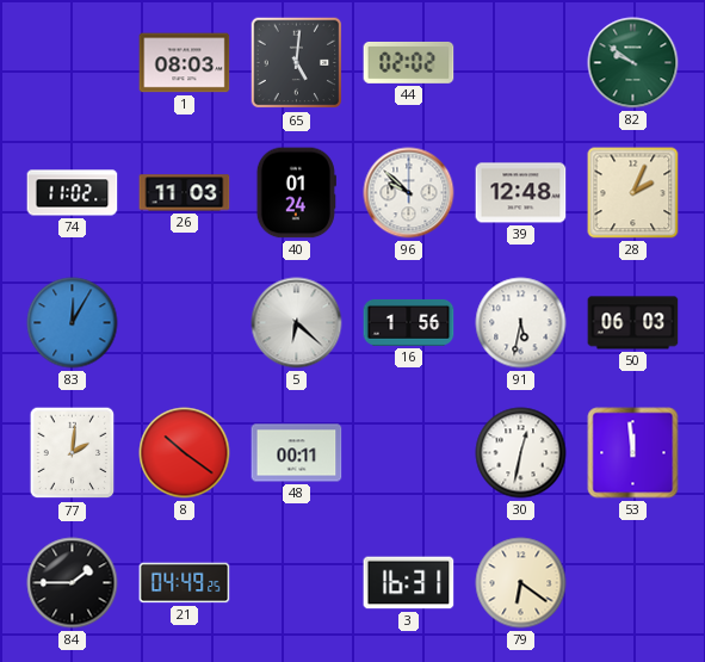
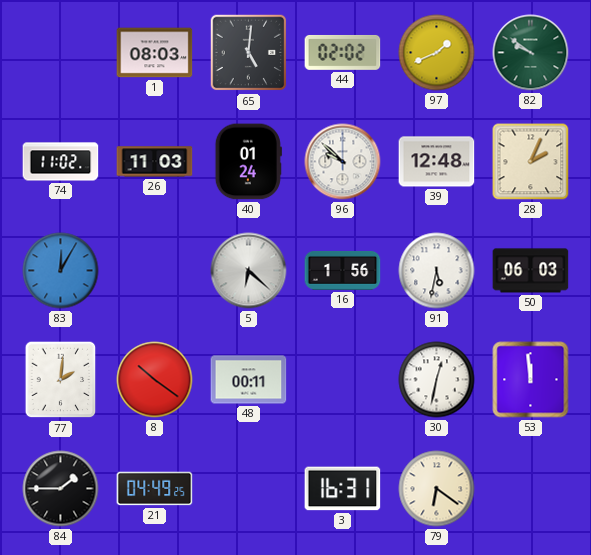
97: none -> 1:41
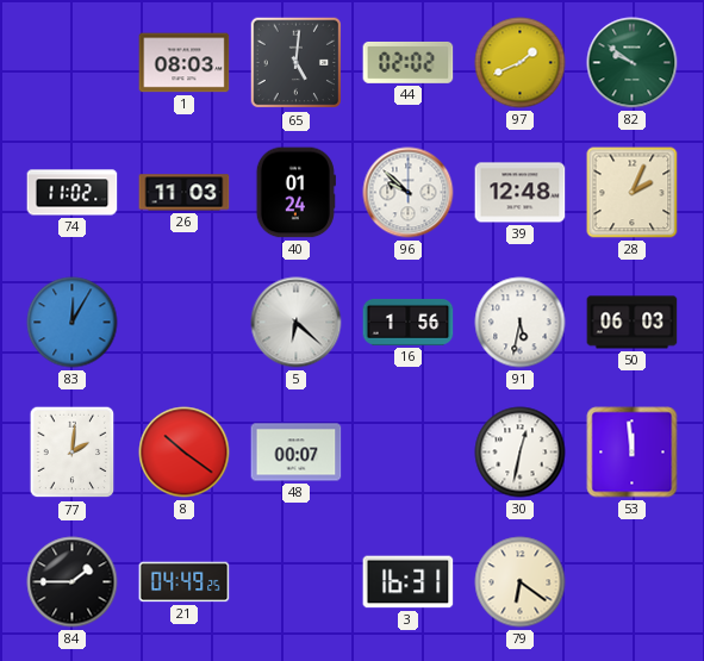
48: 00:11 -> 00:07
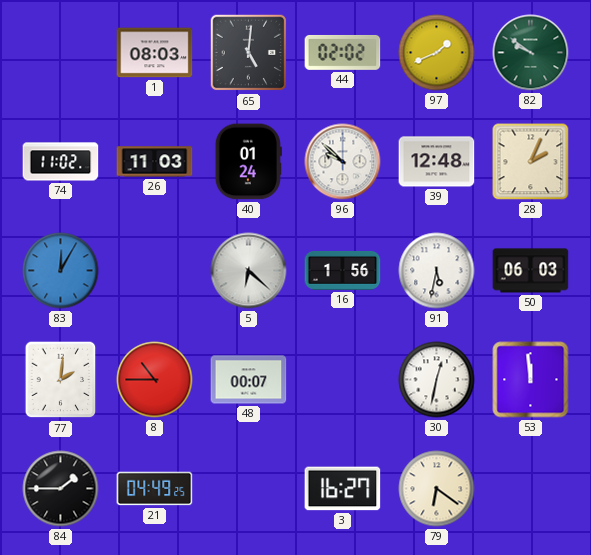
8: 10:21 -> 10:45
3: 16:31 -> 16:27
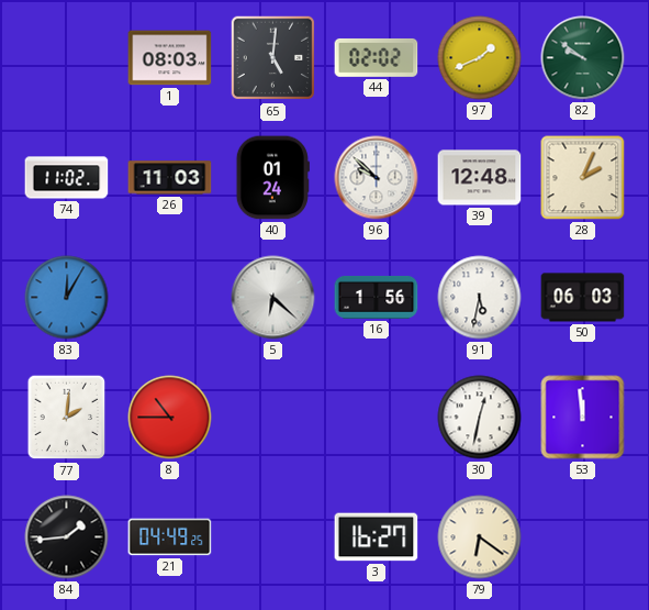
48: 00:07 -> none
84: 1:45 -> 1:44
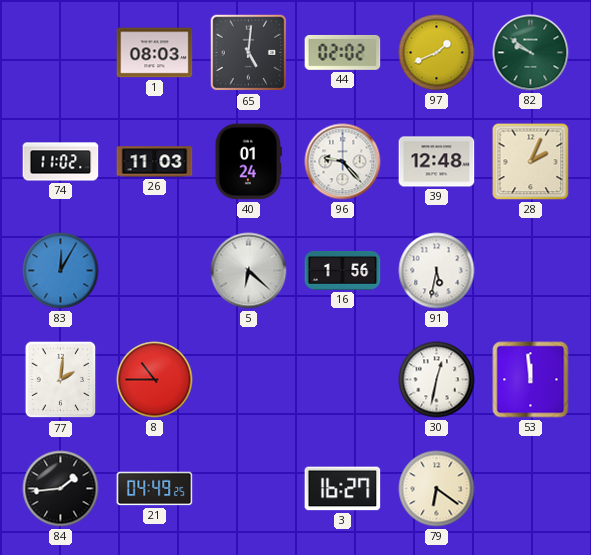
96: 9:52 -> 9:23
50: 06:03 -> none
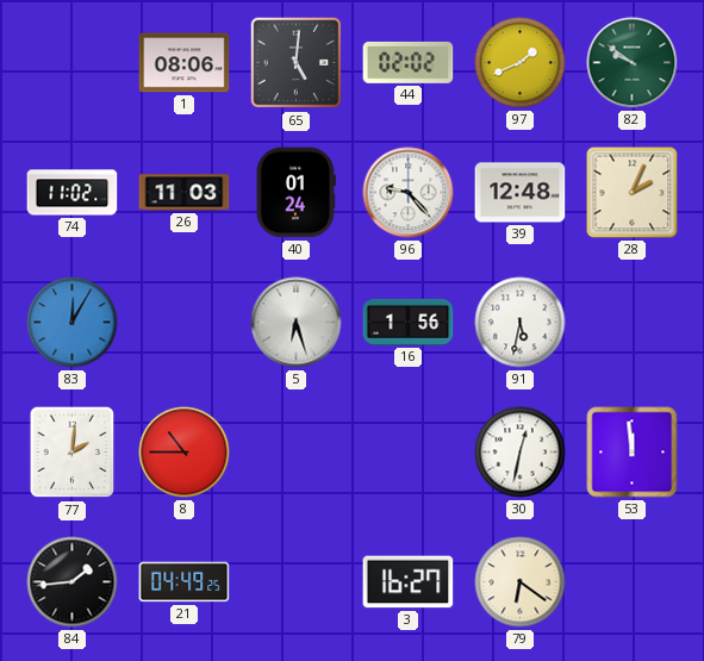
1: 08:03 -> 08:06
5: 6:22 -> 6:27
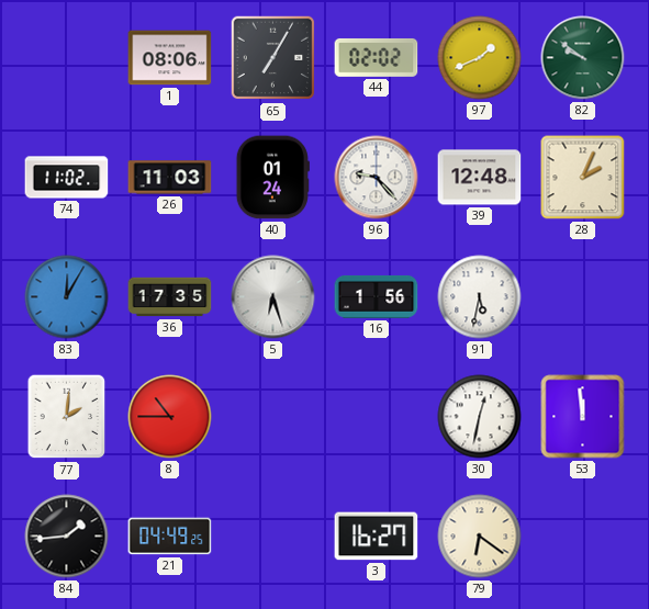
65: 5:01 -> 7:05
36: none -> 17:35
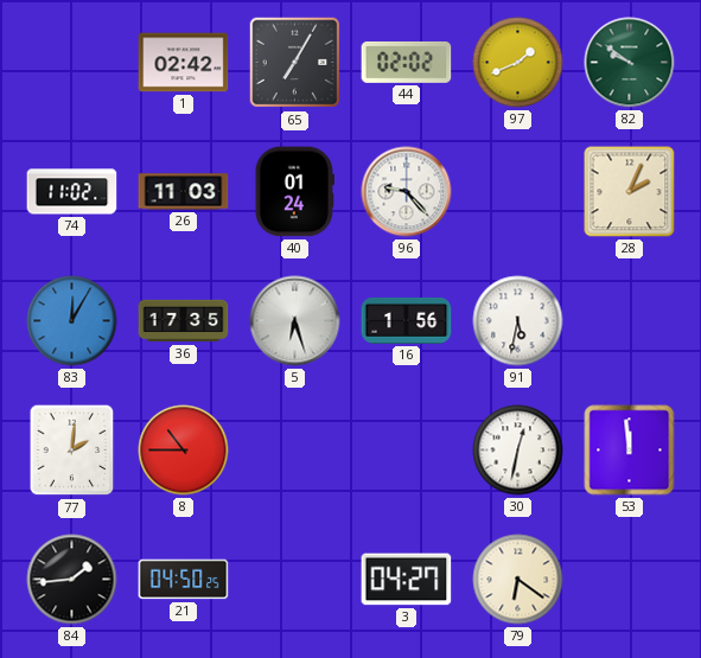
1: 08:06 -> 02:42
39: 12:48 -> none
21: 04:49 -> 04:50
3: 16:27 -> 04:27
